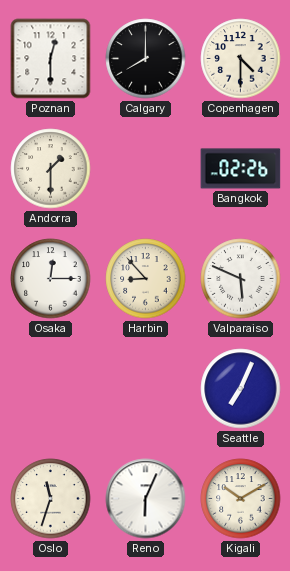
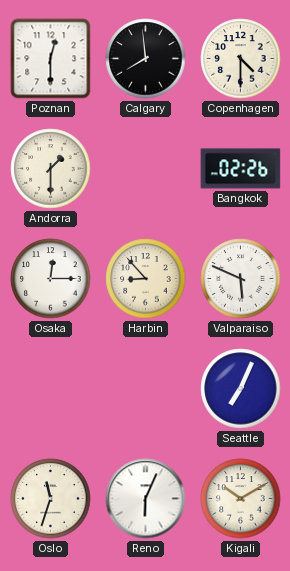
Calgary: 8:00 -> 7:59
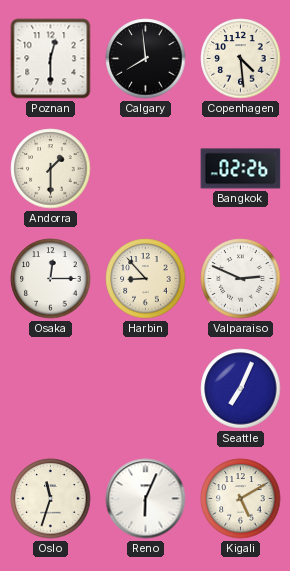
Copenhagen: 4:30 -> 4:29
Valparaiso: 5:49 -> 2:49
Kigali: 10:10 -> 5:10
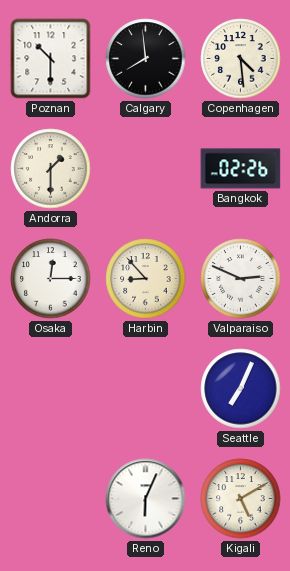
Poznan: 12:30 -> 10:30
Oslo: 11:33 -> none
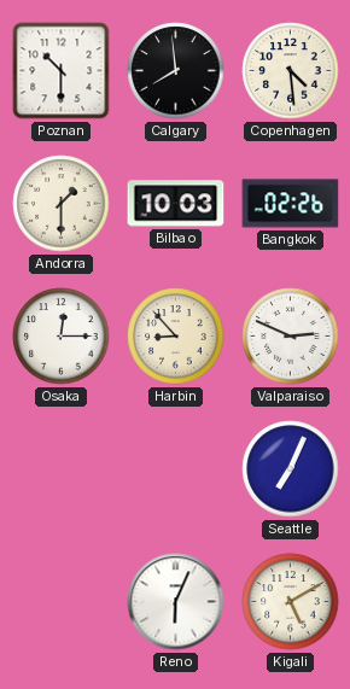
Bilbao: none -> 10:03
